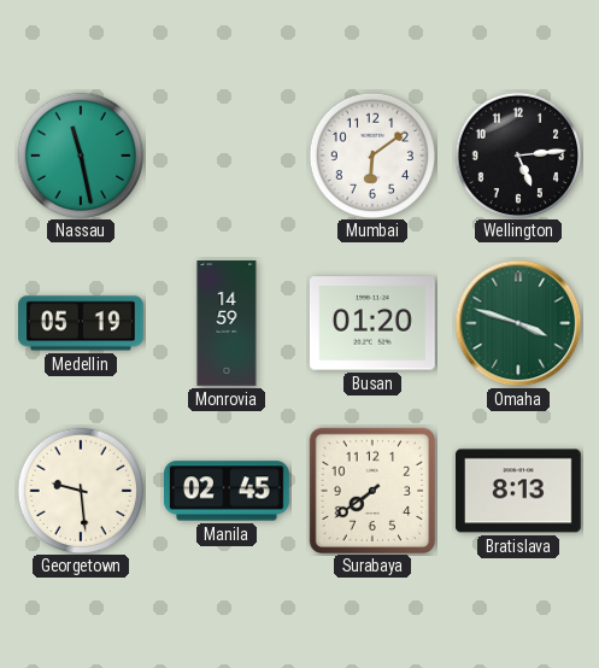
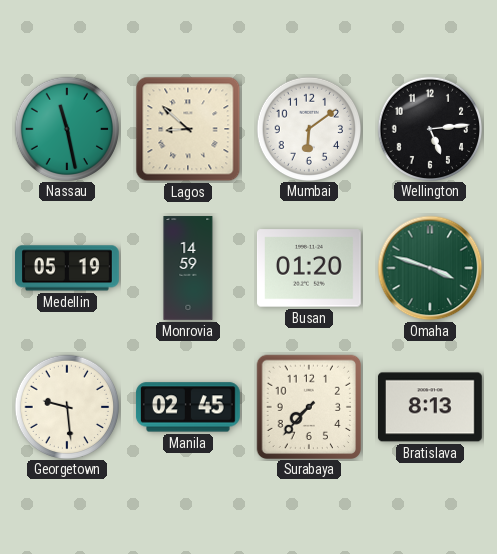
Lagos: none -> 8:52
Surabaya: 7:39 -> 7:37
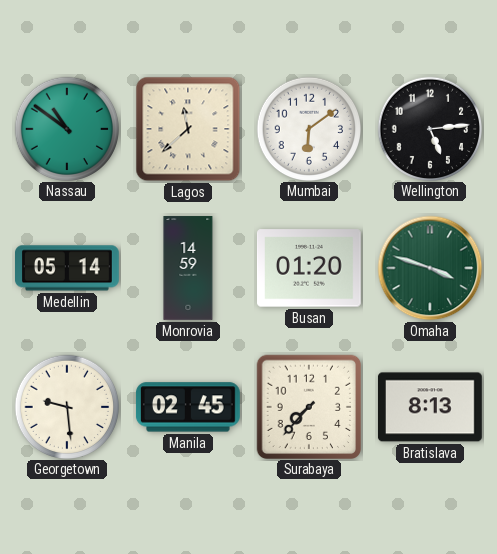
Nassau: 11:28 -> 10:51
Lagos: 8:52 -> 11:38
Medellin: 05:19 -> 05:14
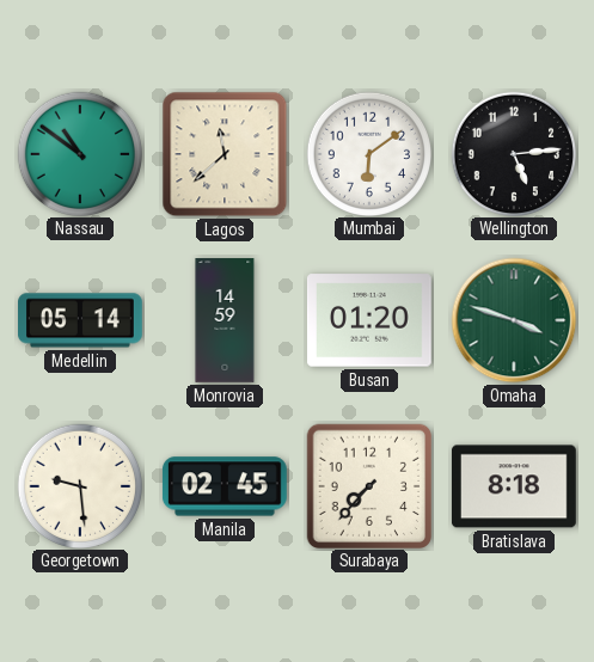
Bratislava: 8:13 -> 8:18
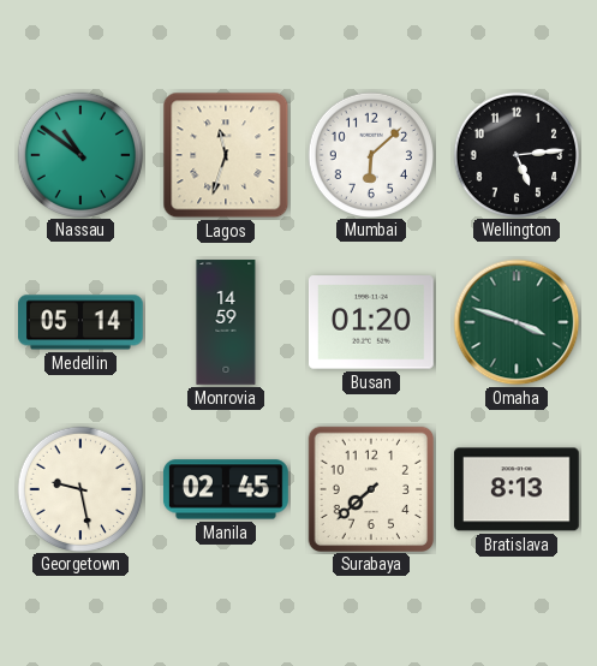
Lagos: 11:38 -> 11:33
Mumbai: 6:09 -> 6:08
Georgetown: 9:29 -> 9:28
Surabaya: 7:37 -> 7:38
Bratislava: 8:18 -> 8:13
